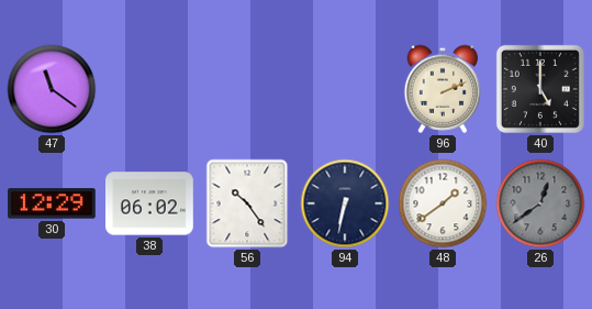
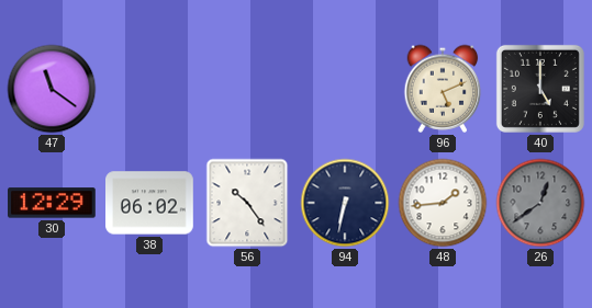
96: 2:11 -> 5:11
48: 1:39 -> 1:44
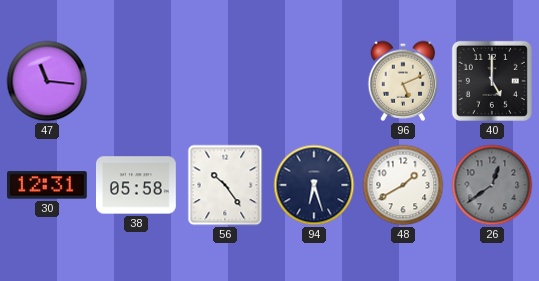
47: 11:21 -> 11:16
30: 12:29 -> 12:31
38: 06:02 -> 05:58
94: 6:32 -> 6:27
48: 1:44 -> 1:40
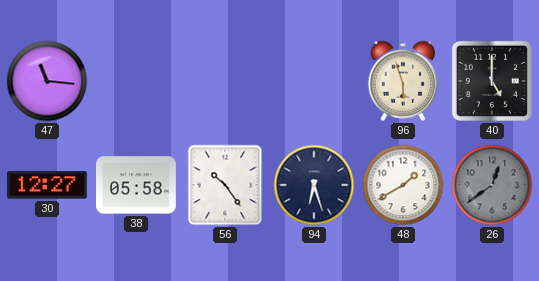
96: 5:11 -> 5:57
30: 12:31 -> 12:27
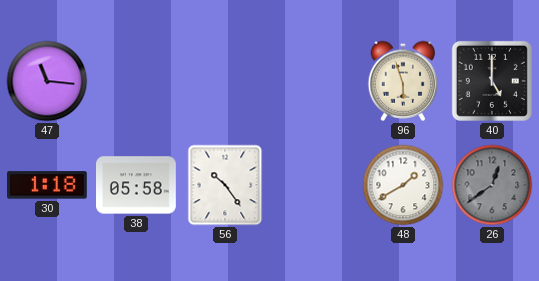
30: 12:27 -> 1:18
94: 6:27 -> none
